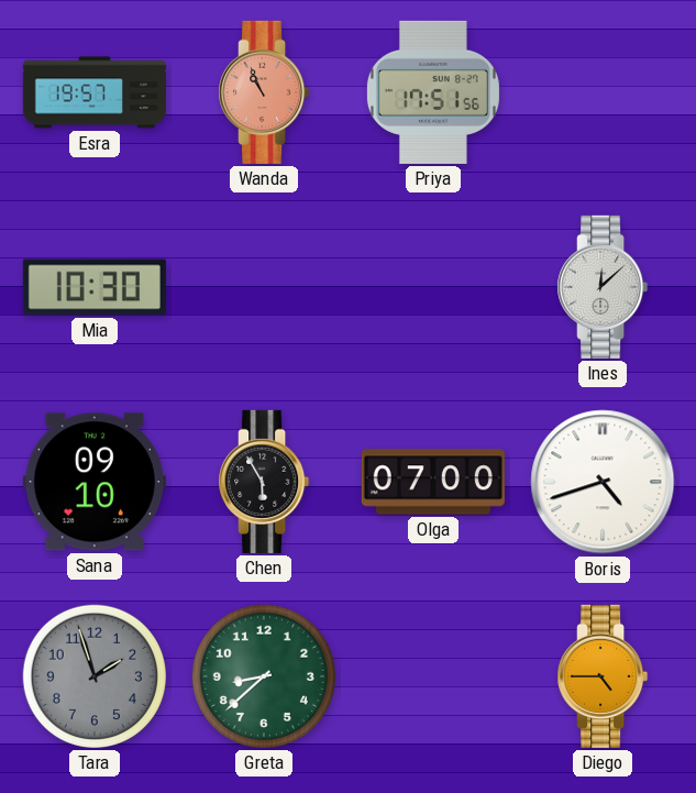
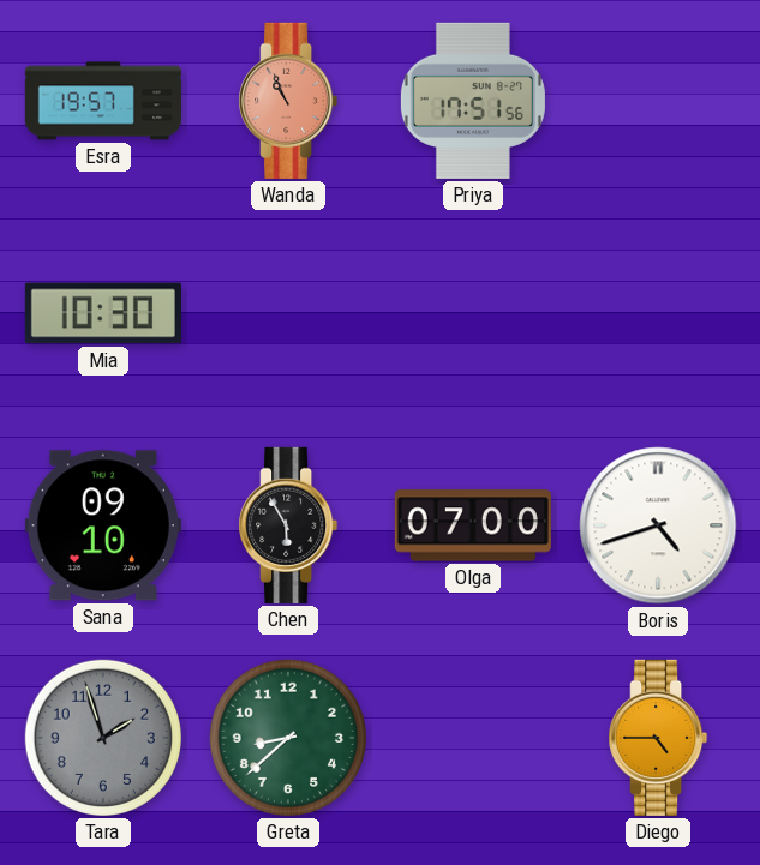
Ines: 12:08 -> none
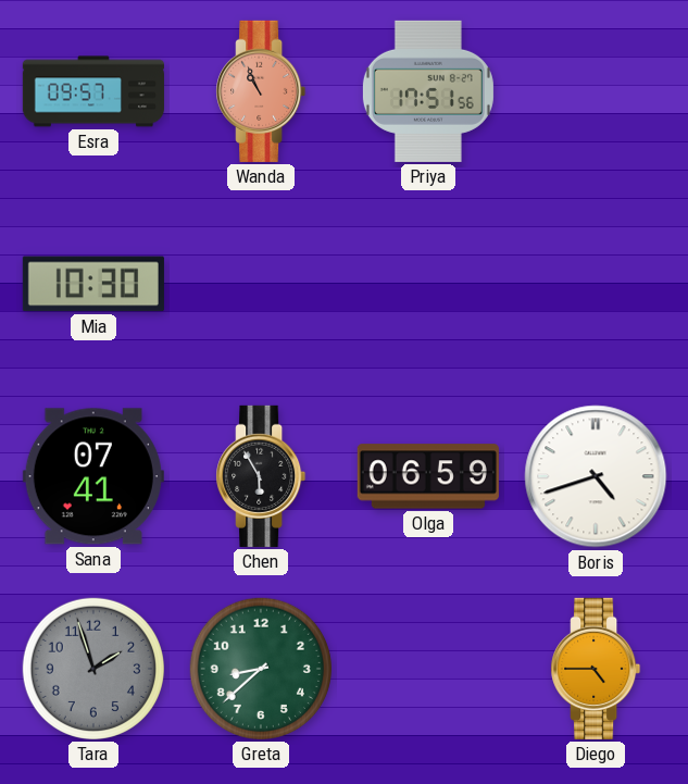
Esra: 19:57 -> 09:57
Sana: 09:10 -> 07:41
Olga: 07:00 -> 06:59
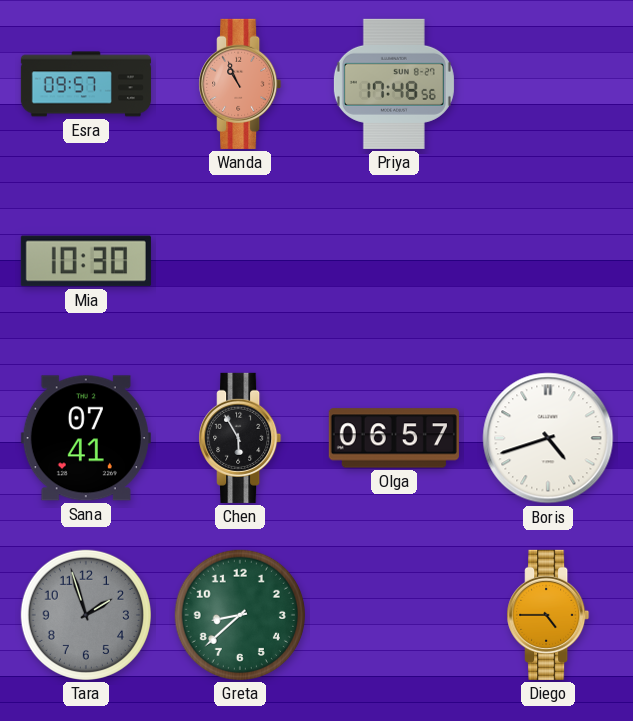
Priya: 17:51 -> 17:48
Olga: 06:59 -> 06:57
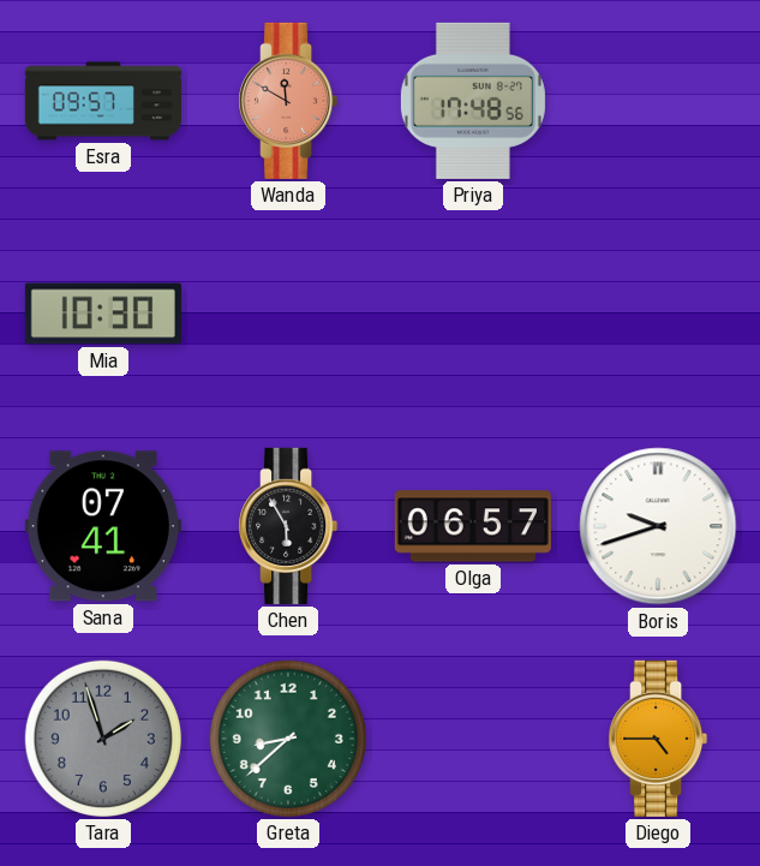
Wanda: 10:56 -> 11:50
Boris: 4:42 -> 9:42
